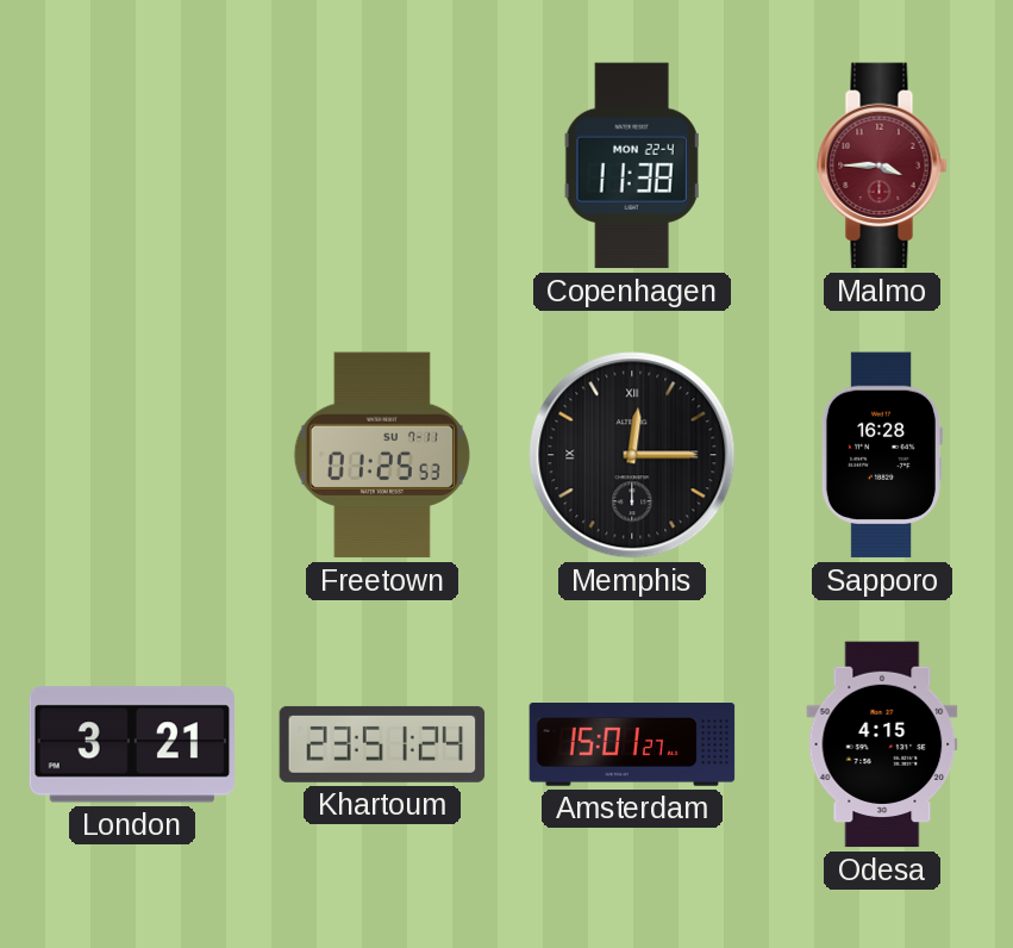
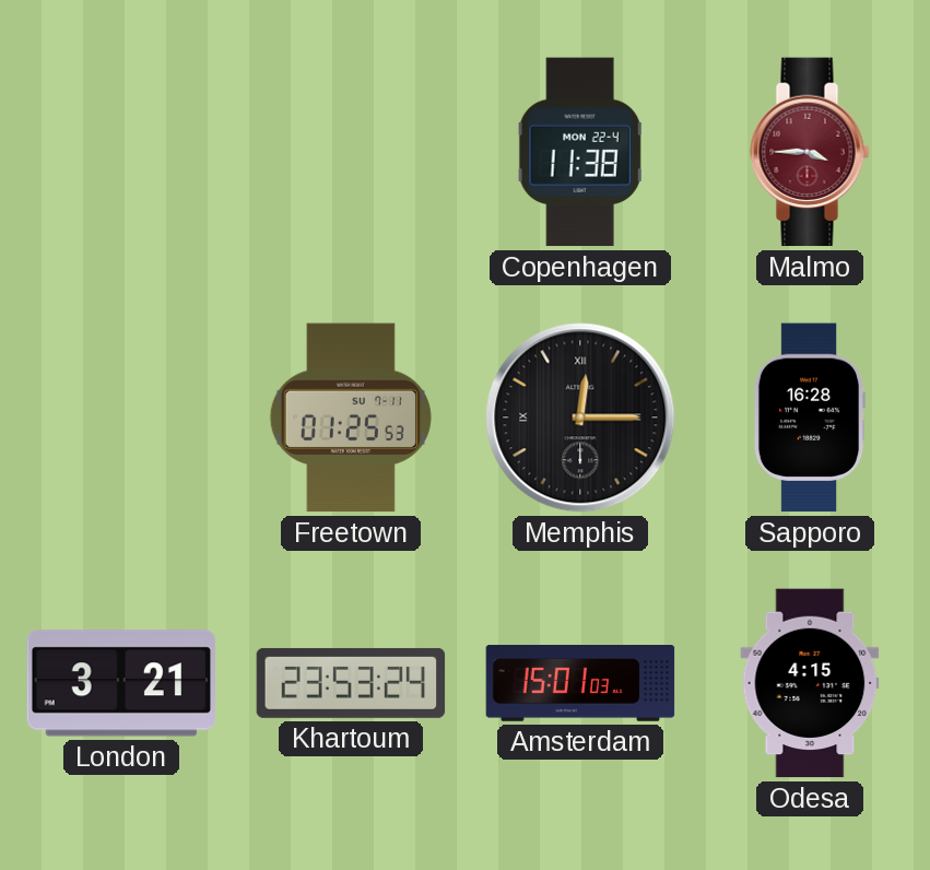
Khartoum: 23:51 -> 23:53
Amsterdam: 15:01:27 -> 15:01:03
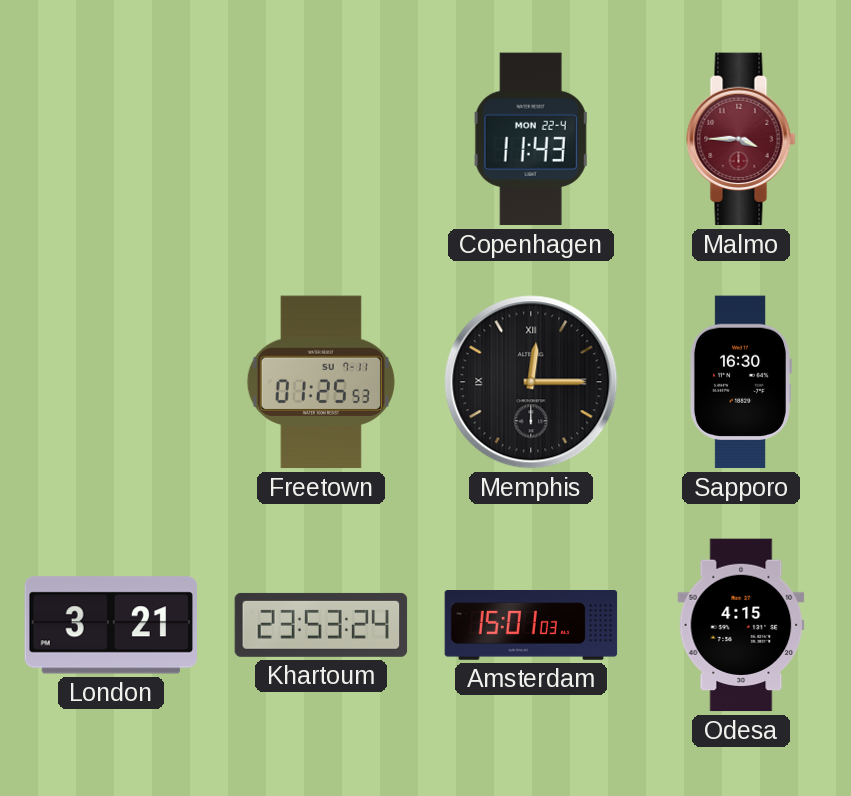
Copenhagen: 11:38 -> 11:43
Sapporo: 16:28 -> 16:30
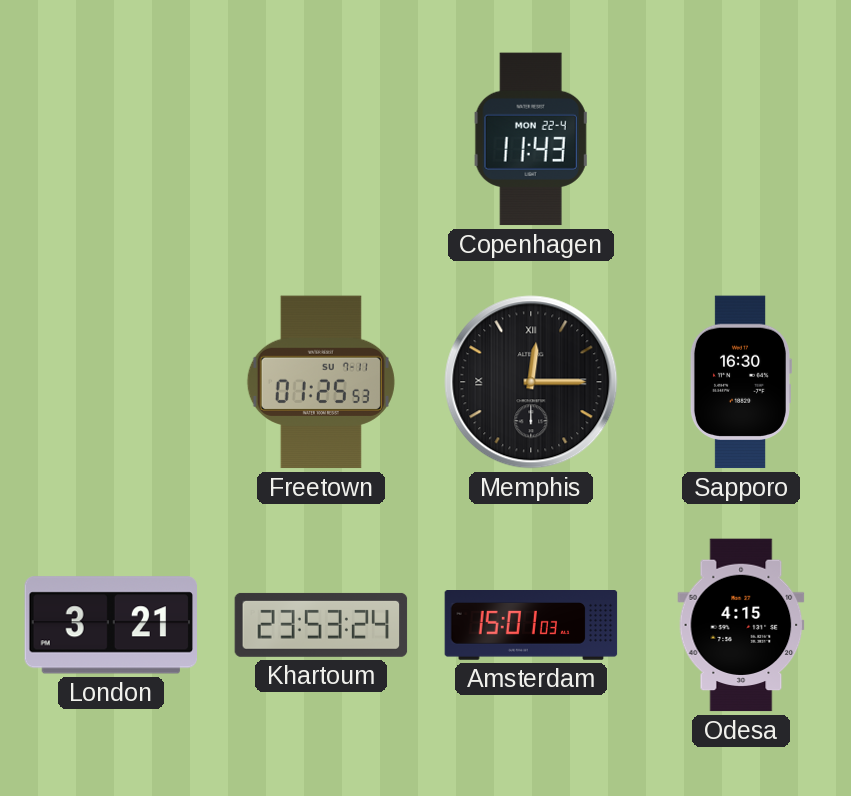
Malmo: 3:45 -> none
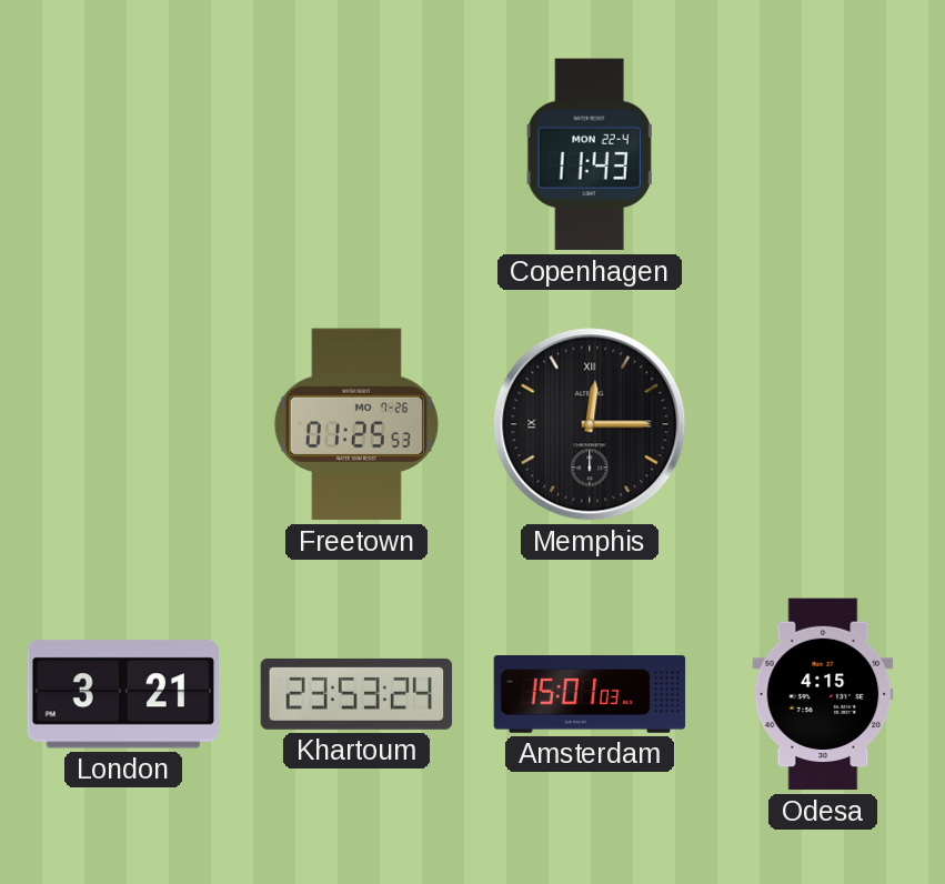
Freetown date: SU 7-11 -> MO 7-26
Sapporo: 16:30 -> none
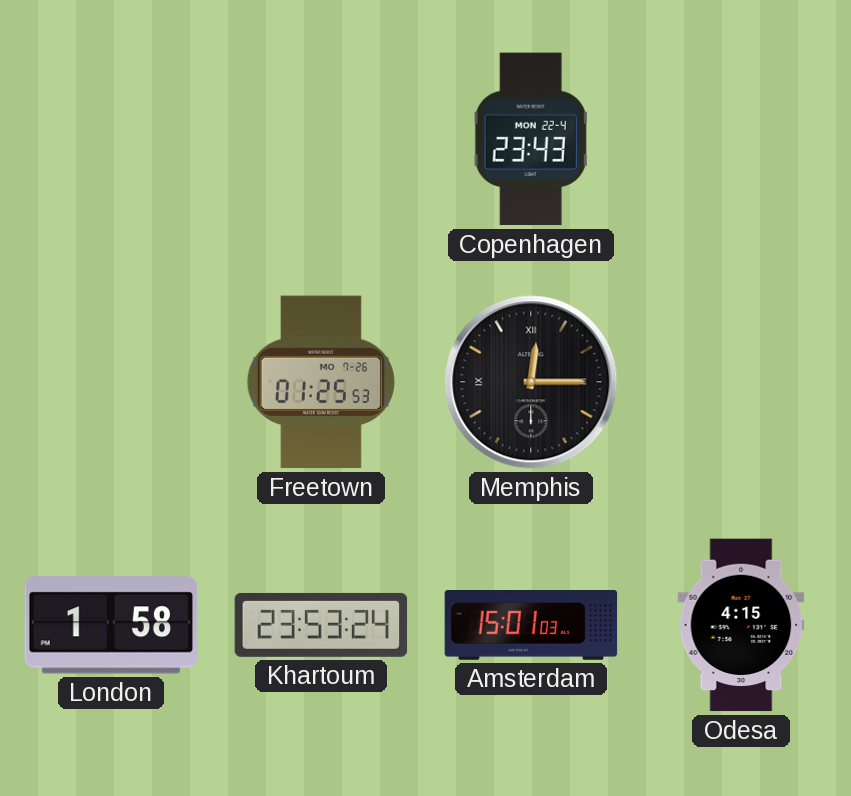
Copenhagen: 11:43 -> 23:43
London: 3:21 -> 1:58
